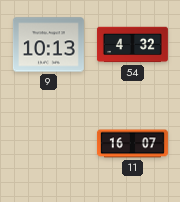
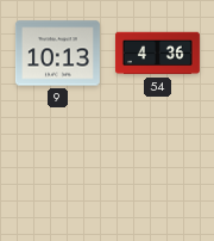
54: 4:32 -> 4:36
11: 16:07 -> none
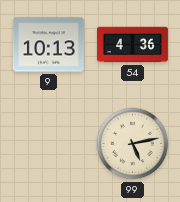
99: none -> 5:13
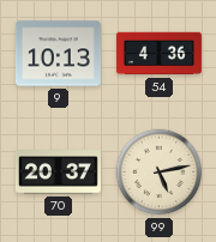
70: none -> 20:37
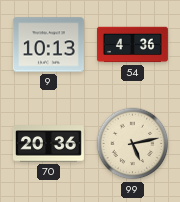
70: 20:37 -> 20:36
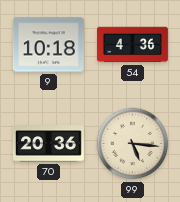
9: 10:13 -> 10:18
99: 5:13 -> 5:16
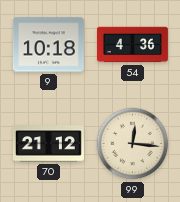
70: 20:36 -> 21:12
99: 5:16 -> 12:16
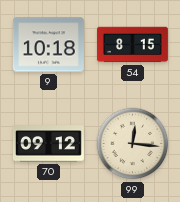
54: 4:36 -> 8:15
70: 21:12 -> 09:12
